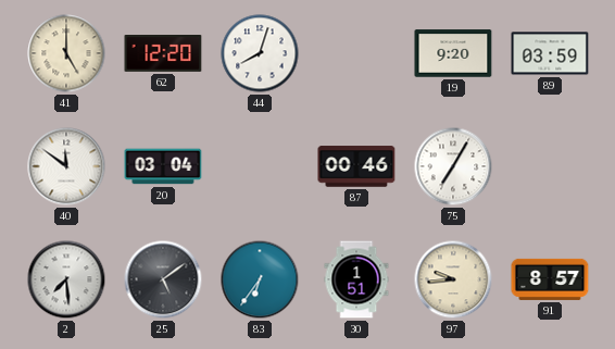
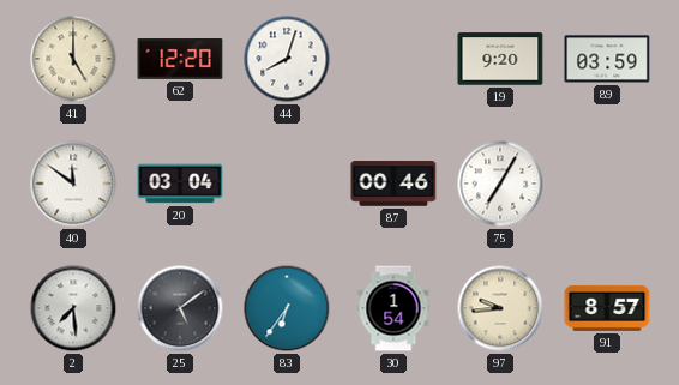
30: 1:51 -> 1:54
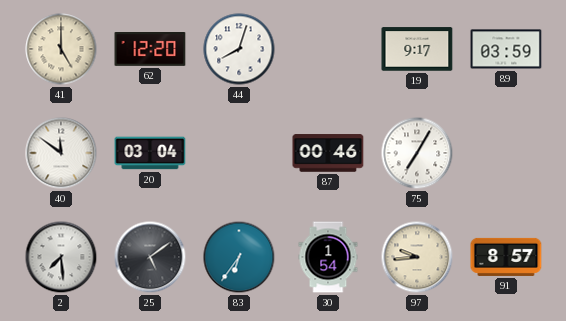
19: 9:20 -> 9:17
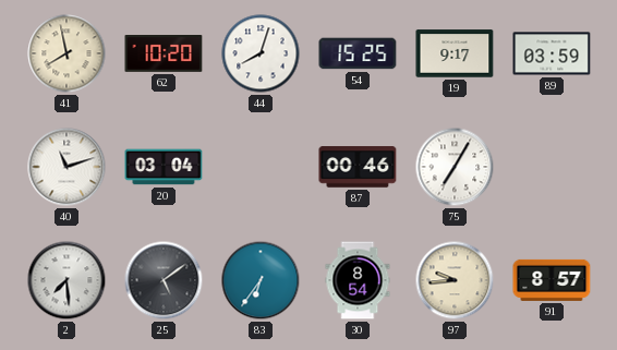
41: 5:00 -> 7:58
62: 12:20 -> 10:20
54: none -> 15:25
40: 11:51 -> 11:12
30: 1:54 -> 8:54
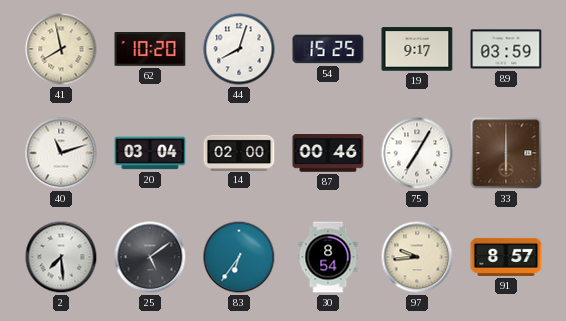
14: none -> 02:00
33: none -> 6:00
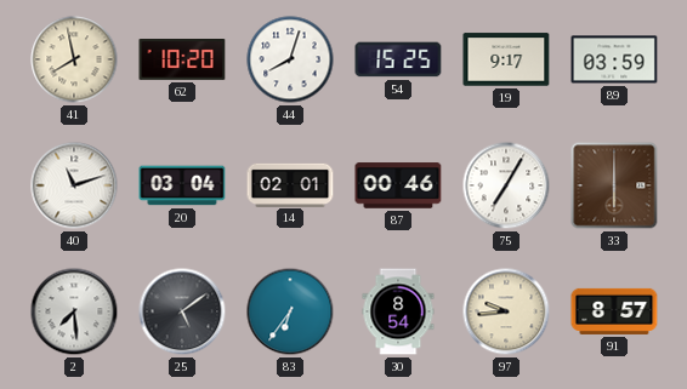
14: 02:00 -> 02:01
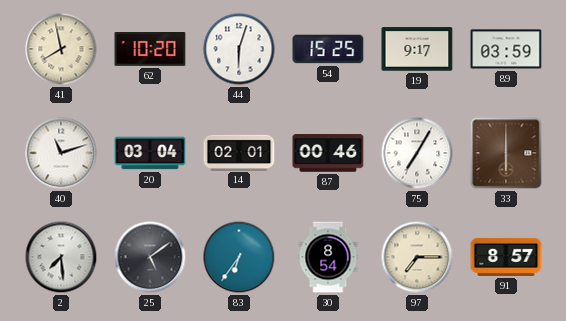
44: 8:03 -> 6:03
97: 9:44 -> 7:15
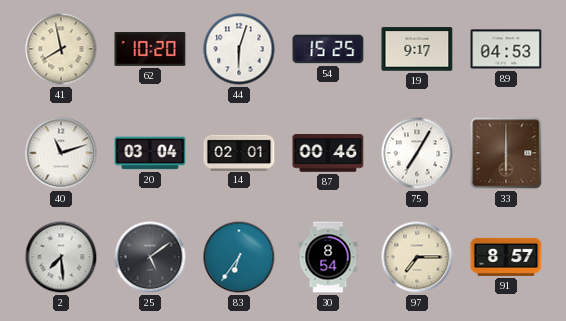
89: 03:59 -> 04:53
